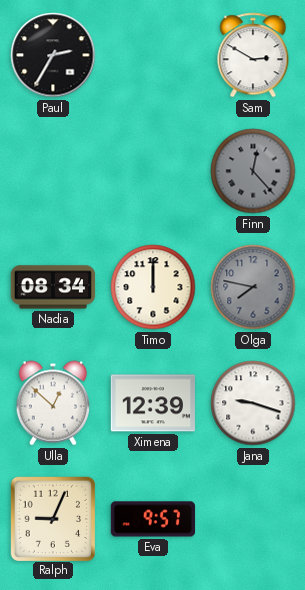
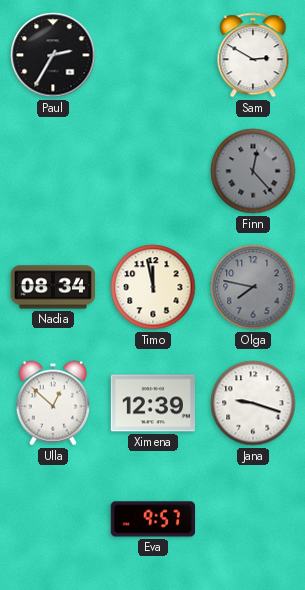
Timo: 12:00 -> 11:58
Ralph: 9:04 -> none
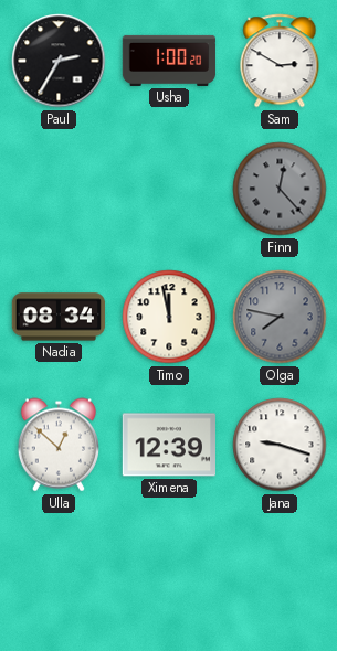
Usha: none -> 1:00
Eva: 9:57 -> none
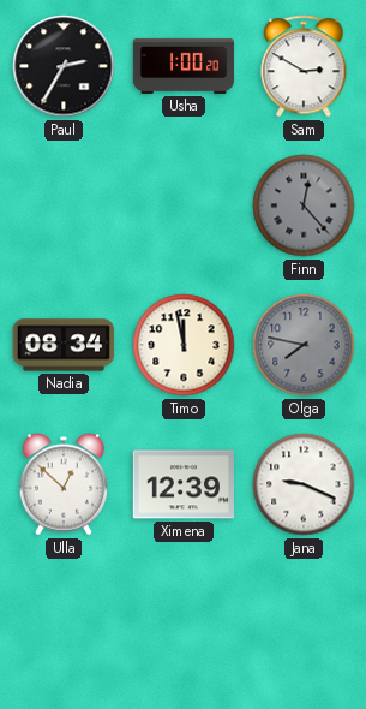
Jana: 9:18 -> 9:19
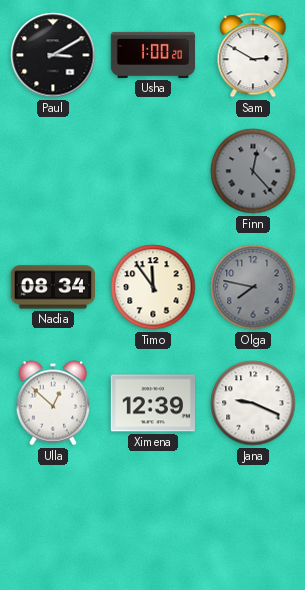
Paul: 2:35 -> 3:10
Timo: 11:58 -> 11:54
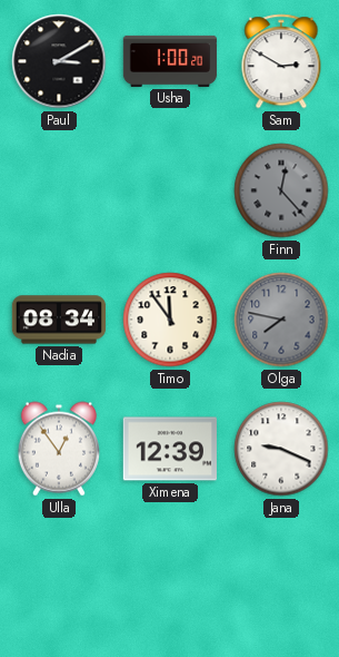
Ulla: 12:52 -> 12:54
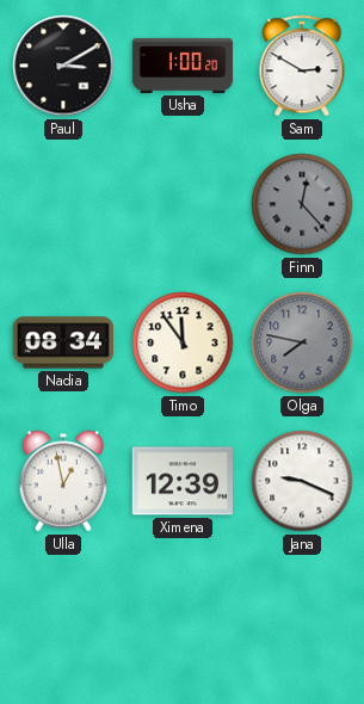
Ulla: 12:54 -> 12:58
